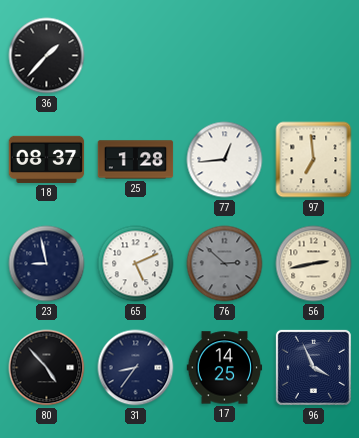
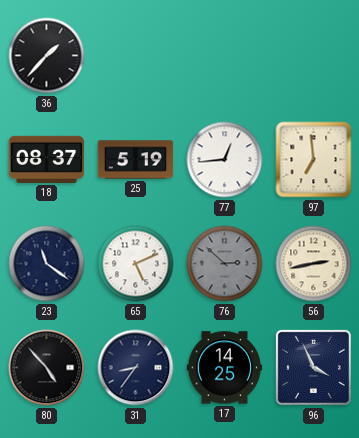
25: 1:28 -> 5:19
23: 8:58 -> 11:21
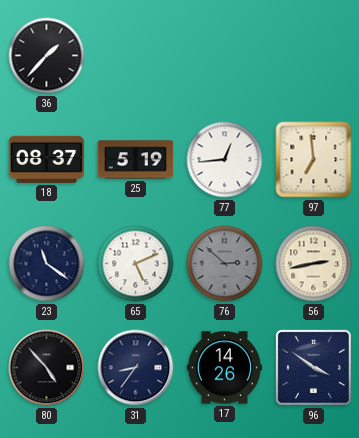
17: 14:25 -> 14:26
96: 3:56 -> 3:51
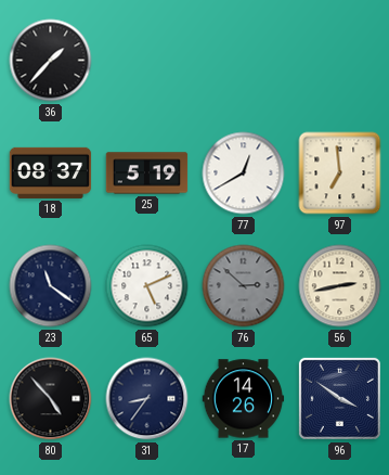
77: 12:44 -> 12:40
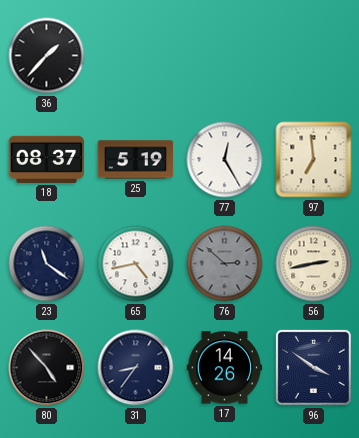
77: 12:40 -> 12:25
65: 5:11 -> 4:43
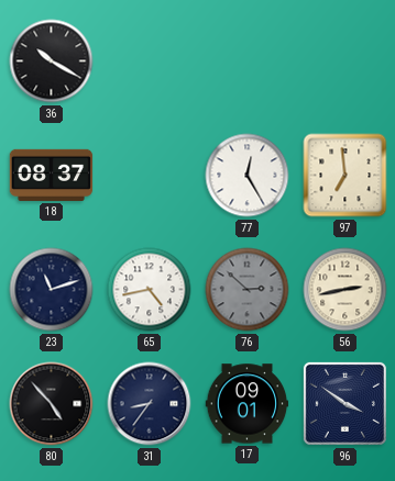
36: 1:37 -> 10:20
25: 5:19 -> none
23: 11:21 -> 11:12
17: 14:26 -> 09:01
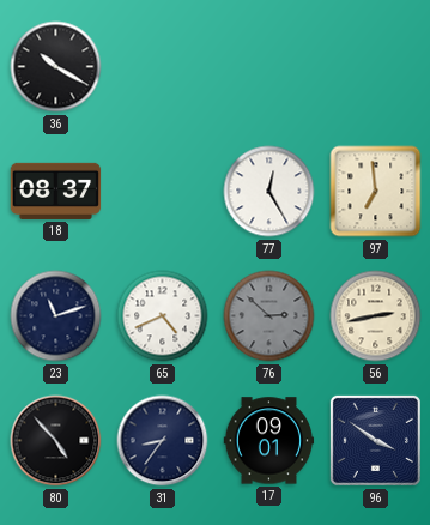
65: 4:43 -> 4:41
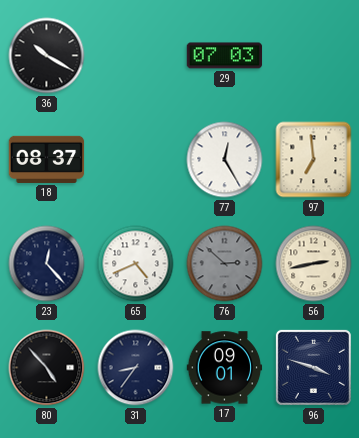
29: none -> 07:03
23: 11:12 -> 12:23
96: 3:51 -> 3:48
